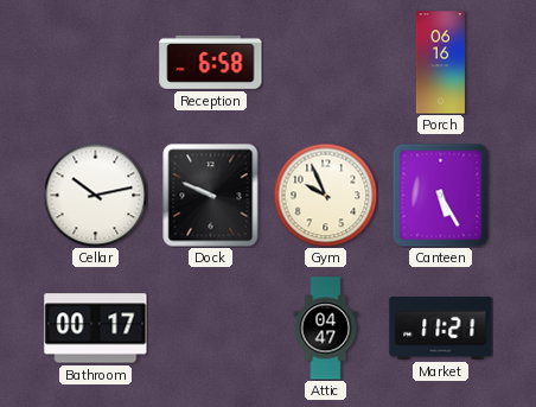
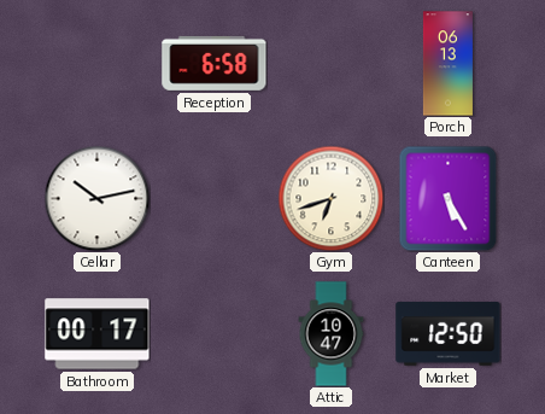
Porch: 06:16 -> 06:13
Dock: 9:49 -> none
Gym: 9:56 -> 6:42
Attic: 04:47 -> 10:47
Market: 11:21 -> 12:50
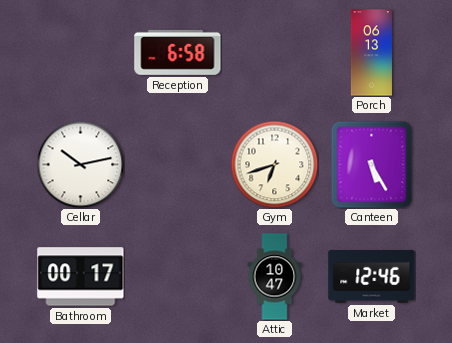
Market: 12:50 -> 12:46
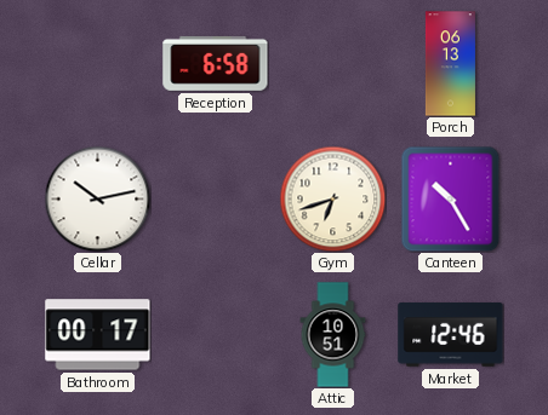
Canteen: 5:25 -> 10:25
Attic: 10:47 -> 10:51
